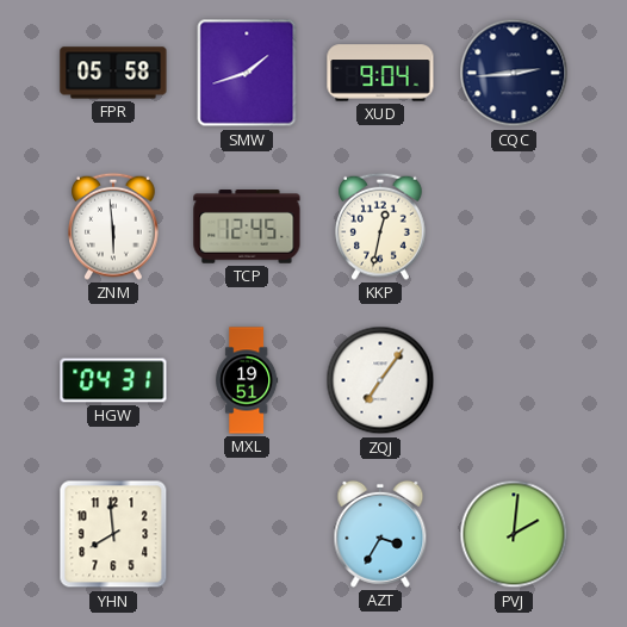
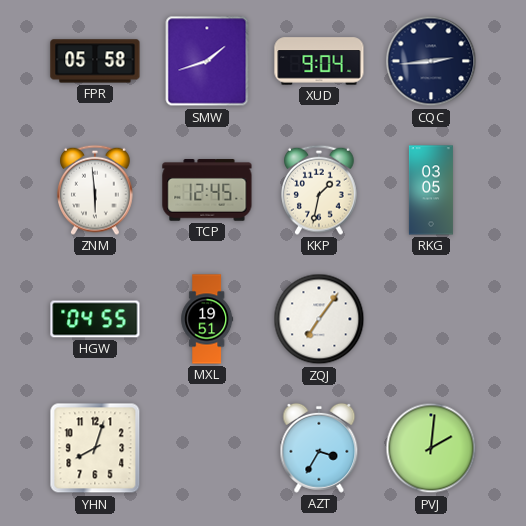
KKP: 12:32 -> 1:32
RKG: none -> 03:05
HGW: 04:31 -> 04:55
YHN: 7:59 -> 8:03
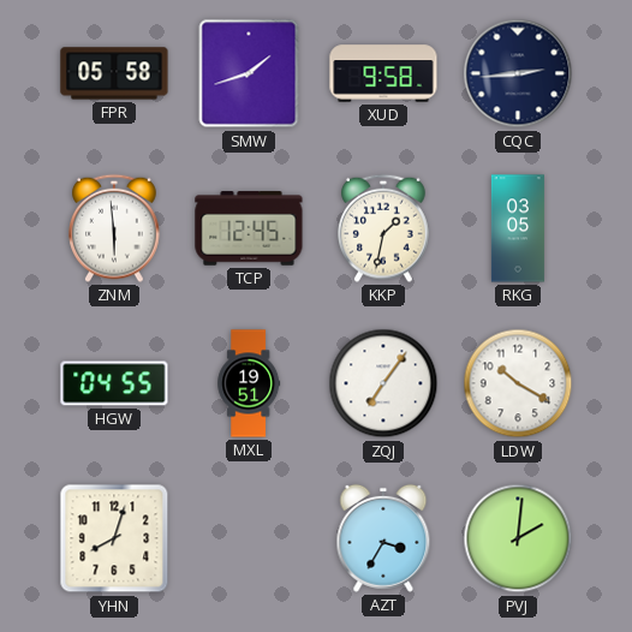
XUD: 9:04 -> 9:58
LDW: none -> 10:20
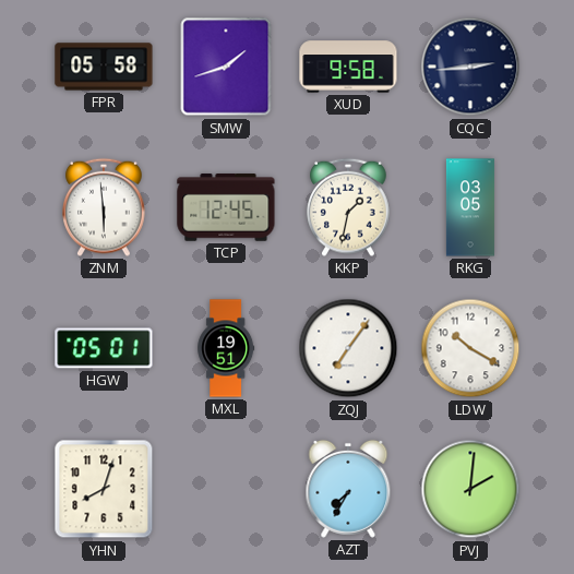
HGW: 04:55 -> 05:01
AZT: 3:35 -> 7:35
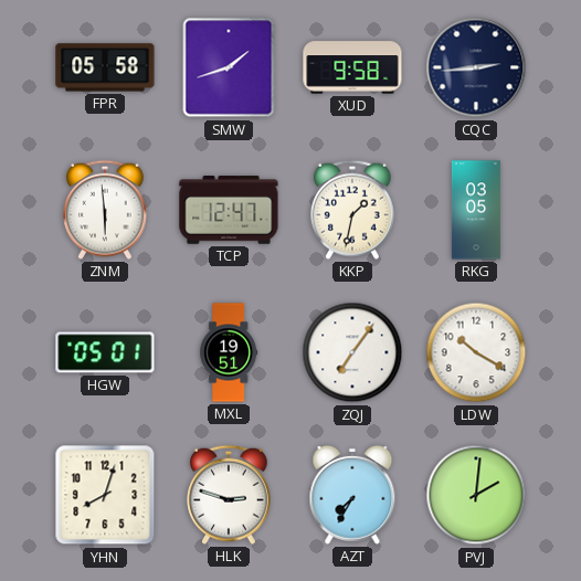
TCP: 12:45 -> 12:47
HLK: none -> 2:48
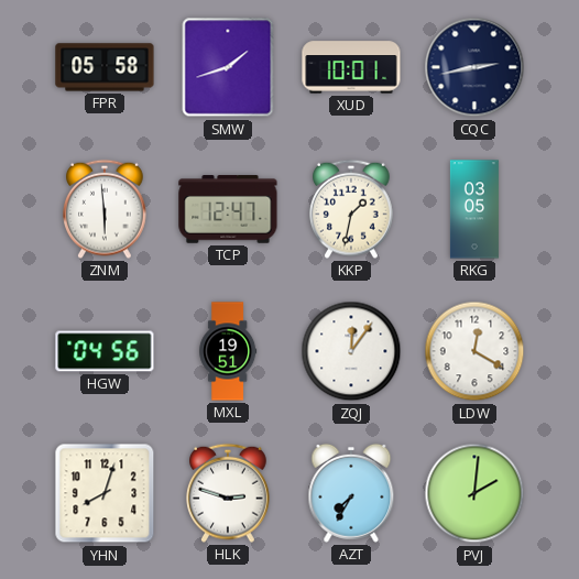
XUD: 9:58 -> 10:01
CQC: 2:44 -> 2:43
HGW: 05:01 -> 04:56
ZQJ: 7:06 -> 12:06
LDW: 10:20 -> 12:20
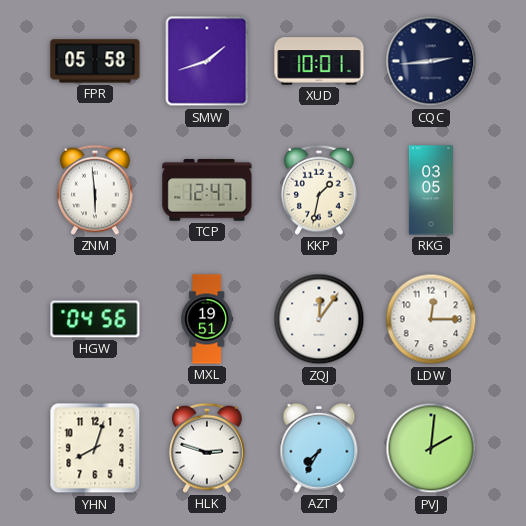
CQC: 2:43 -> 2:44
LDW: 12:20 -> 12:15
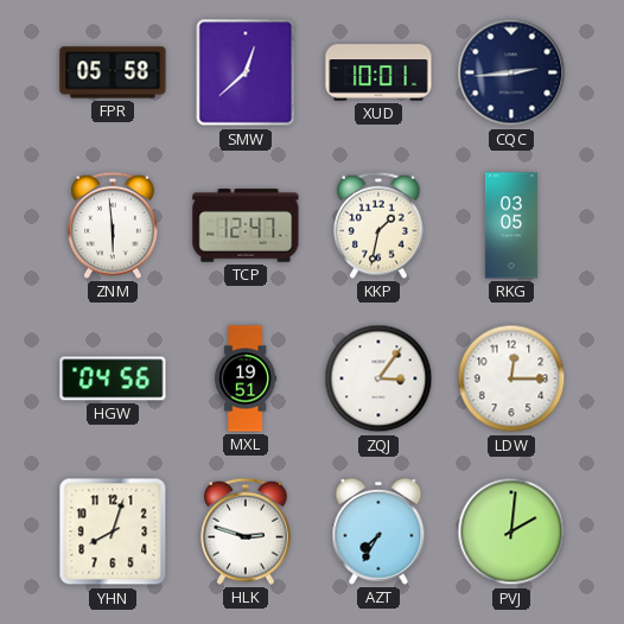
SMW: 1:42 -> 12:38
ZQJ: 12:06 -> 3:06
